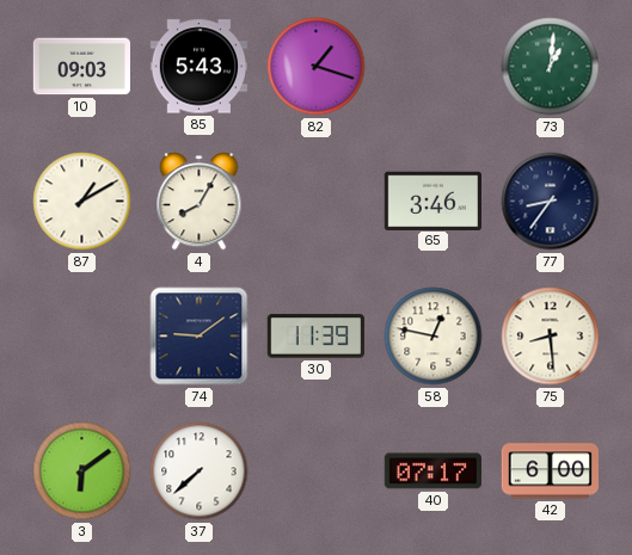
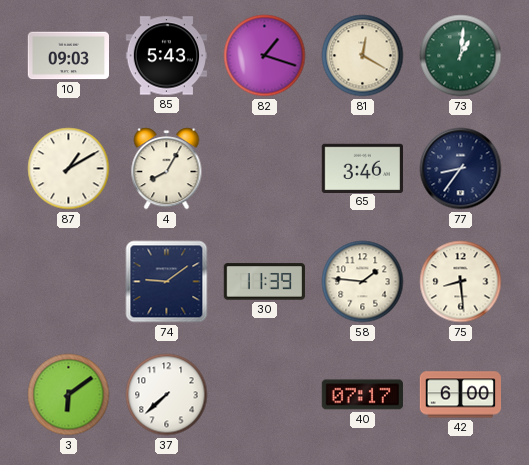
81: none -> 12:20
58: 12:47 -> 1:46
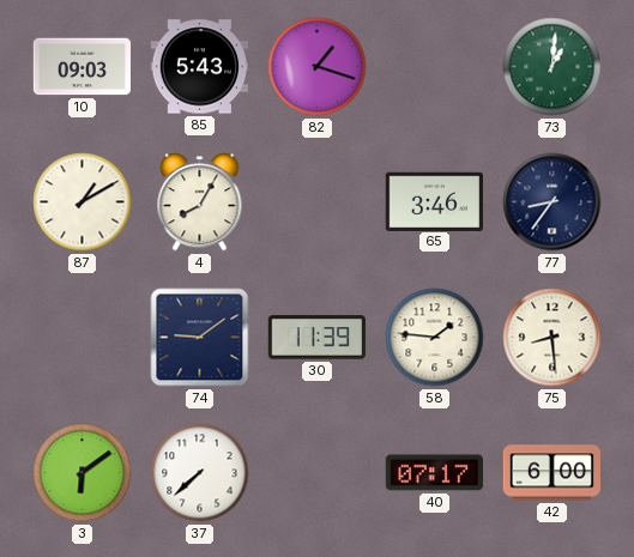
81: 12:20 -> none
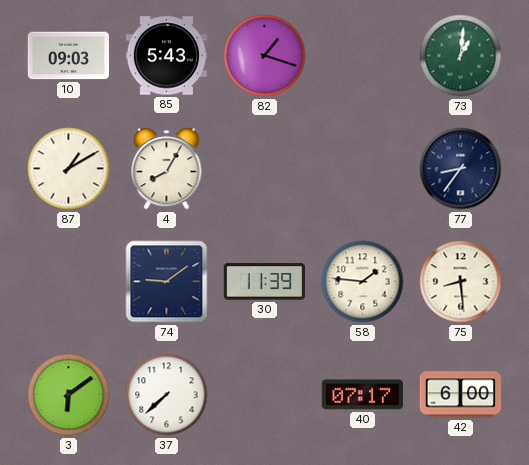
65: 3:46 -> none
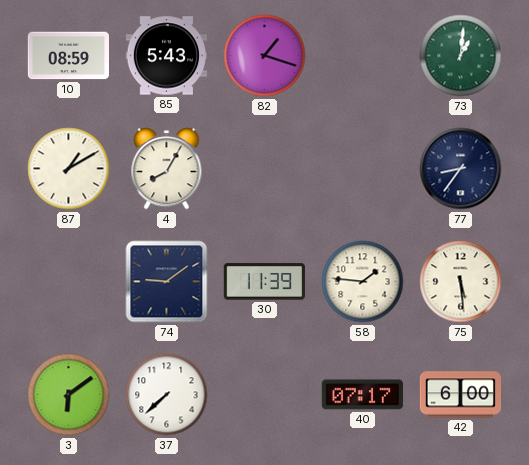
10: 09:03 -> 08:59
75: 8:29 -> 5:29
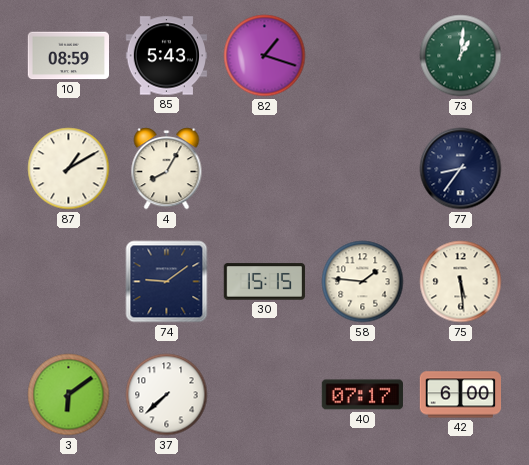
30: 11:39 -> 15:15
